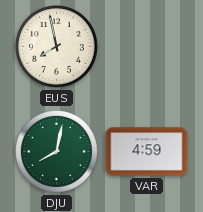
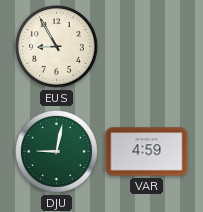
EUS: 7:58 -> 8:55
DJU: 8:02 -> 9:02
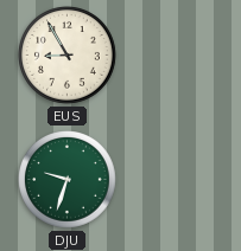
DJU: 9:02 -> 9:33
VAR: 4:59 -> none
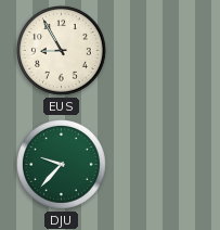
DJU: 9:33 -> 9:37
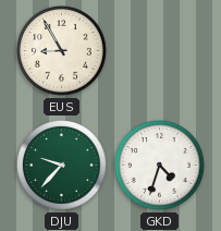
GKD: none -> 4:33
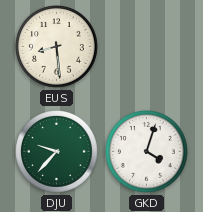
EUS: 8:55 -> 8:29
GKD: 4:33 -> 4:03
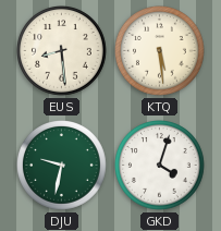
KTQ: none -> 5:29
DJU: 9:37 -> 9:32
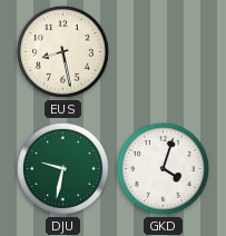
EUS: 8:29 -> 8:28
KTQ: 5:29 -> none
